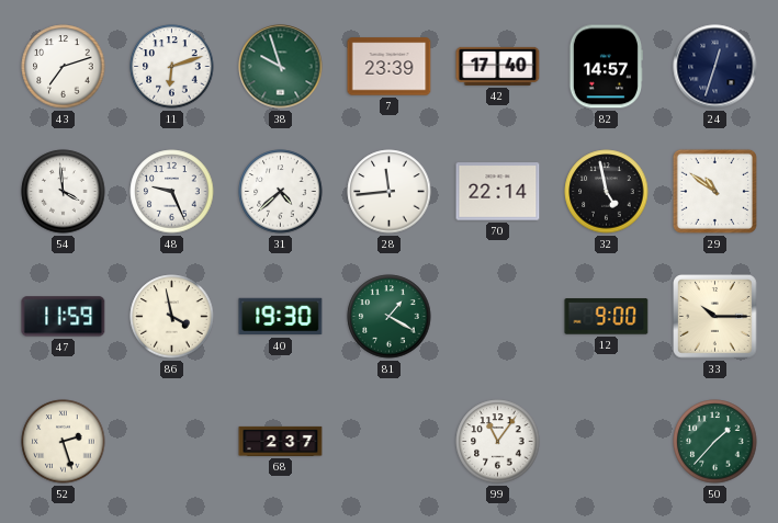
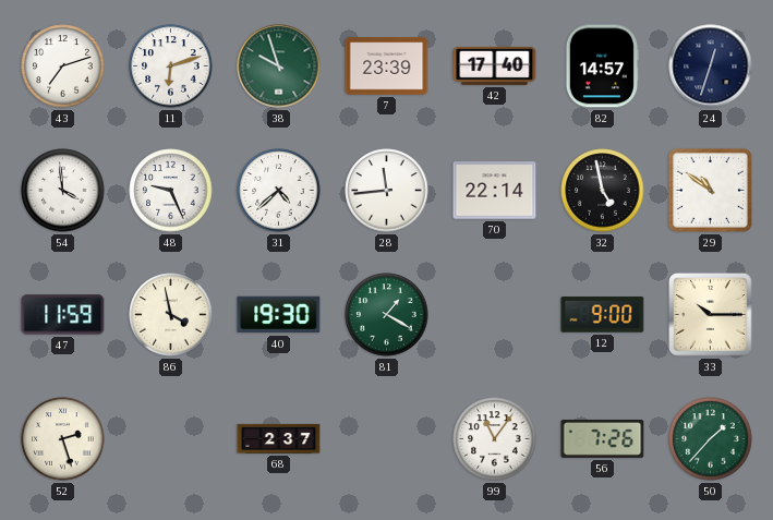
56: none -> 7:26
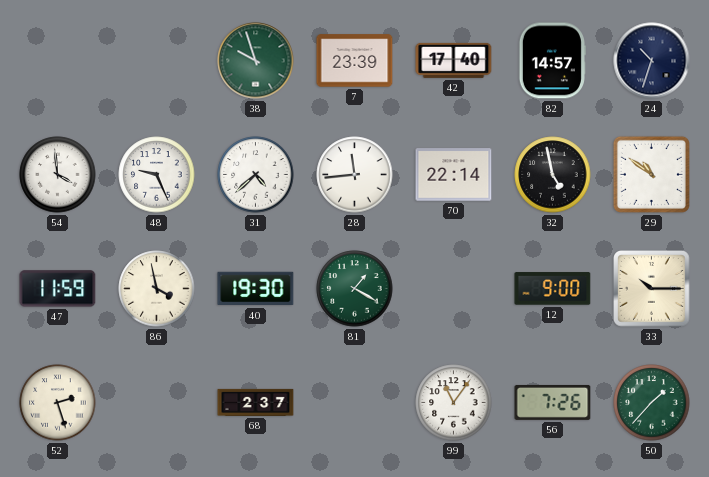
43: 7:12 -> none
11: 6:12 -> none
24: 12:33 -> 10:33
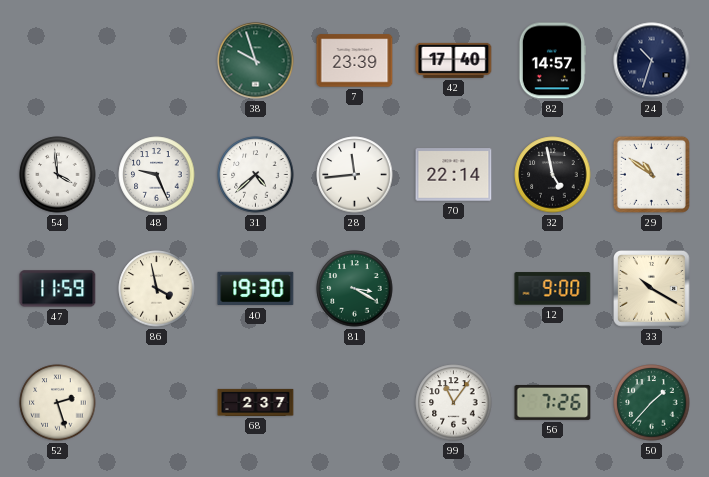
81: 1:20 -> 3:20
33: 10:15 -> 10:20
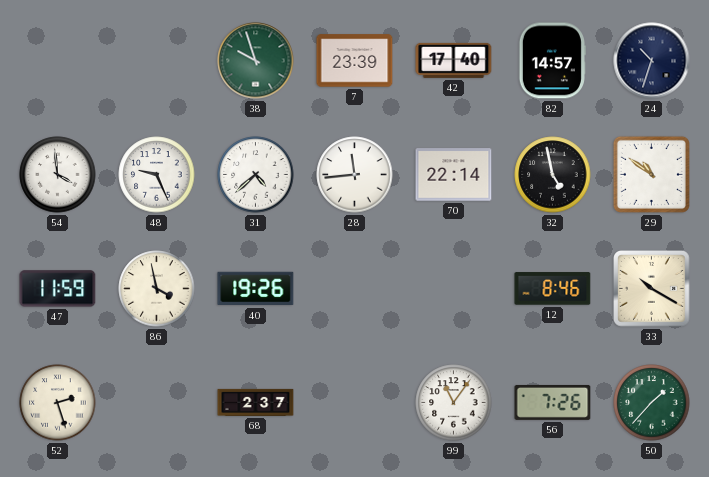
40: 19:30 -> 19:26
81: 3:20 -> none
12: 9:00 -> 8:46
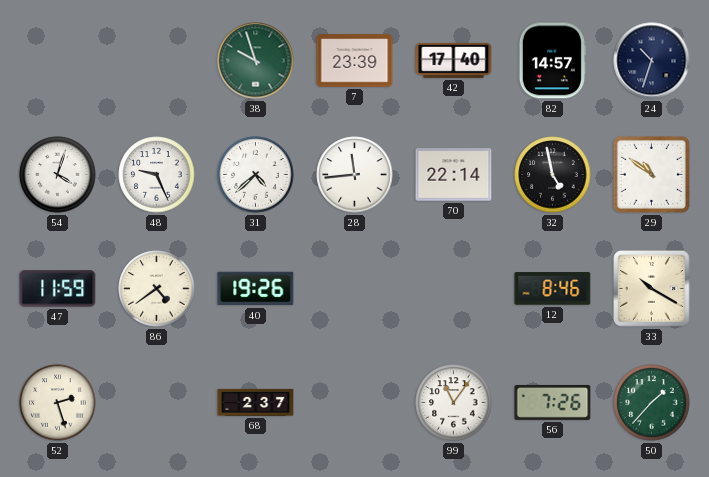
54: 3:59 -> 4:03
86: 3:58 -> 4:39
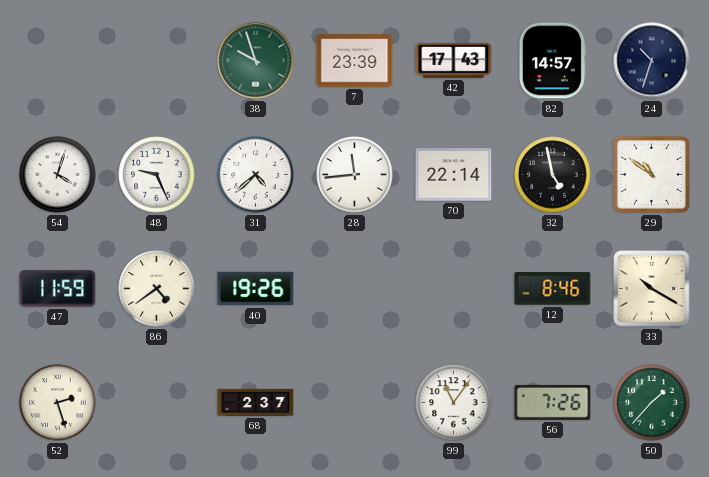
42: 17:40 -> 17:43
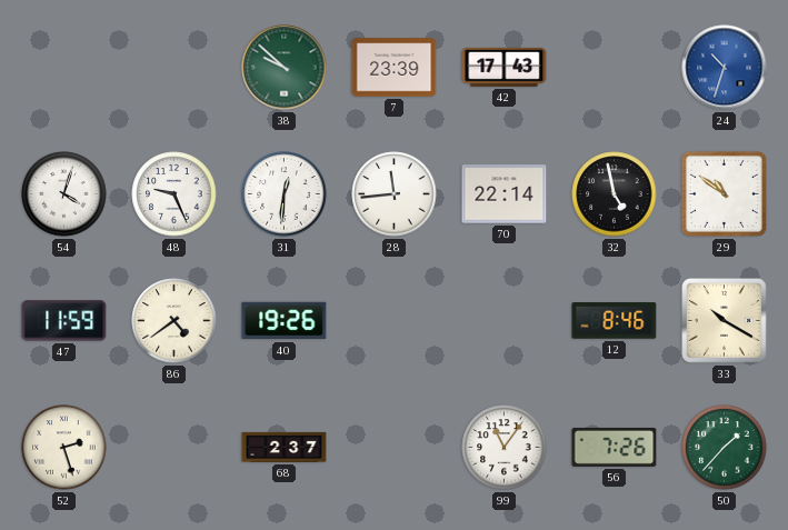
38: 9:57 -> 9:52
82: 14:57 -> none
24 dial: navy -> blue
31: 4:38 -> 12:31
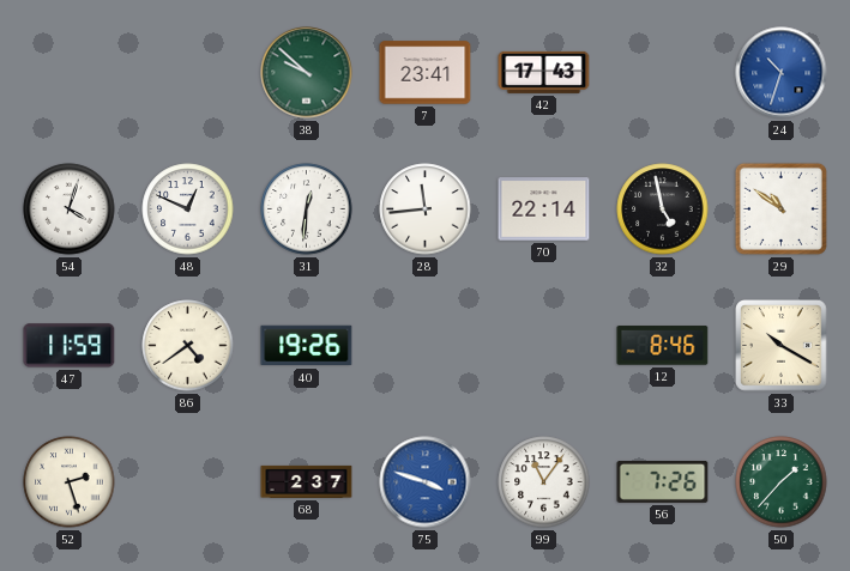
7: 23:39 -> 23:41
48: 9:26 -> 12:49
75: none -> 3:48
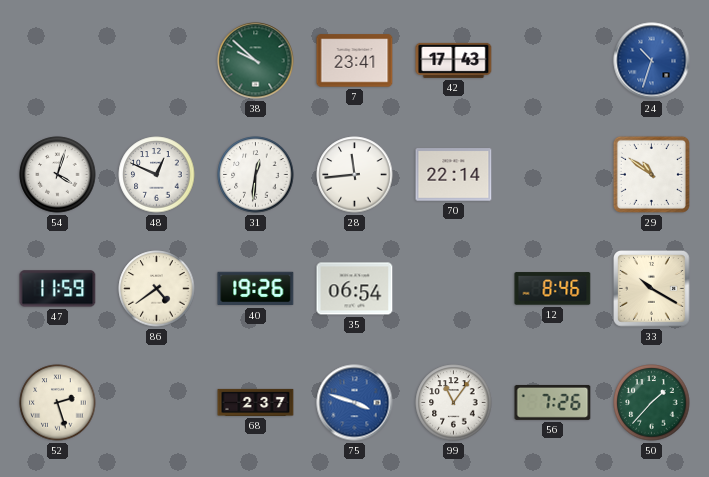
32: 4:58 -> none
35: none -> 06:54
